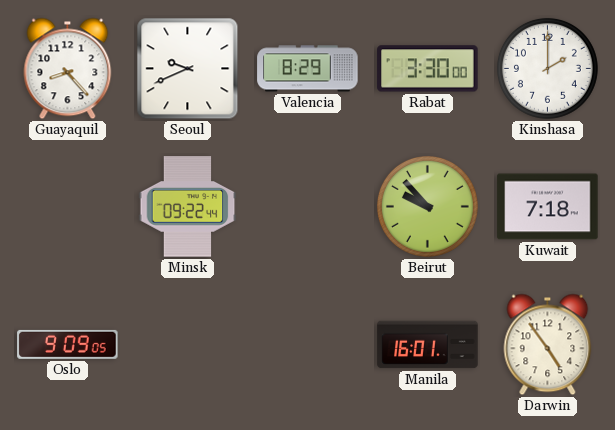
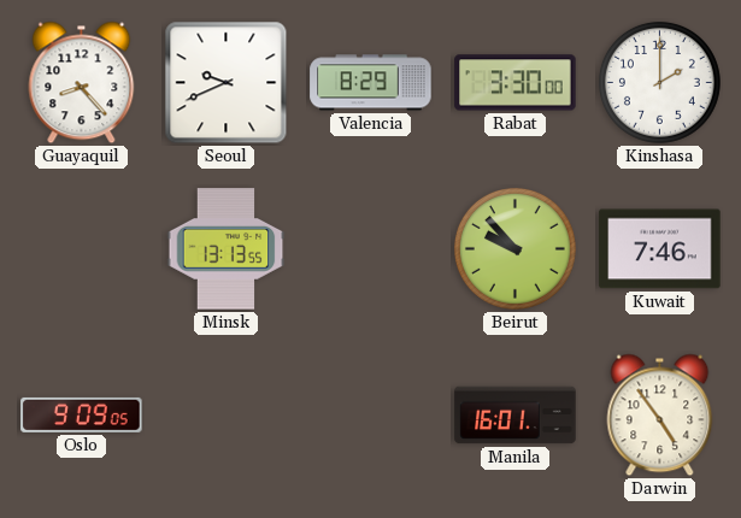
Minsk: 09:22 -> 13:13
Kuwait: 7:18 -> 7:46
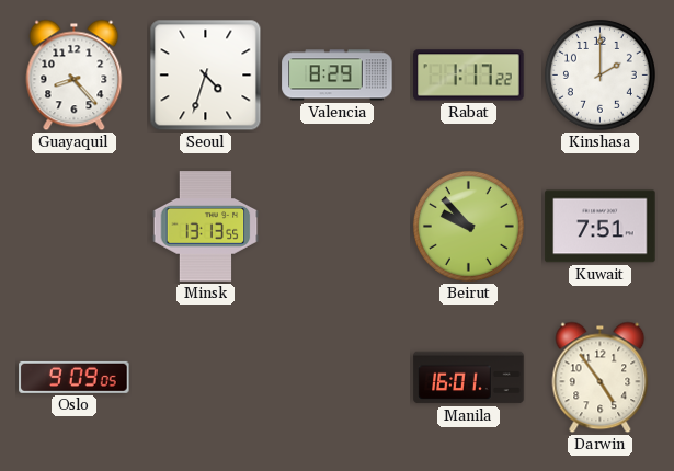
Seoul: 9:41 -> 4:33
Rabat: 3:30 -> 1:17
Kuwait: 7:46 -> 7:51
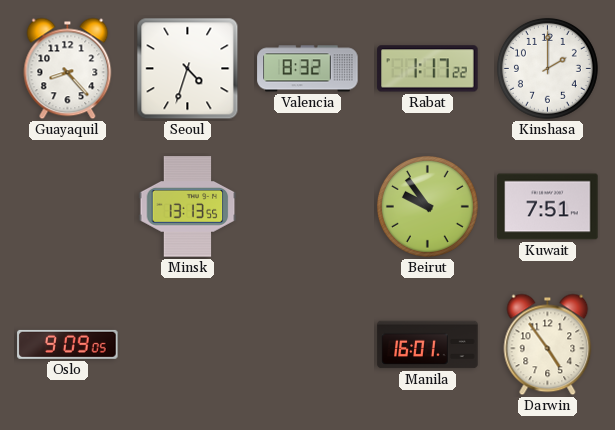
Valencia: 8:29 -> 8:32
Beirut: 9:53 -> 9:54
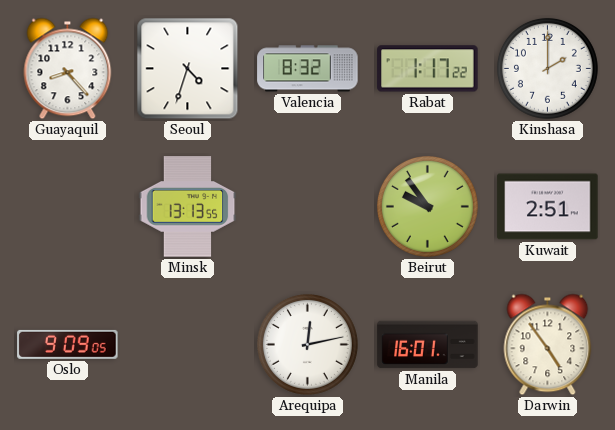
Kuwait: 7:51 -> 2:51
Arequipa: none -> 12:13
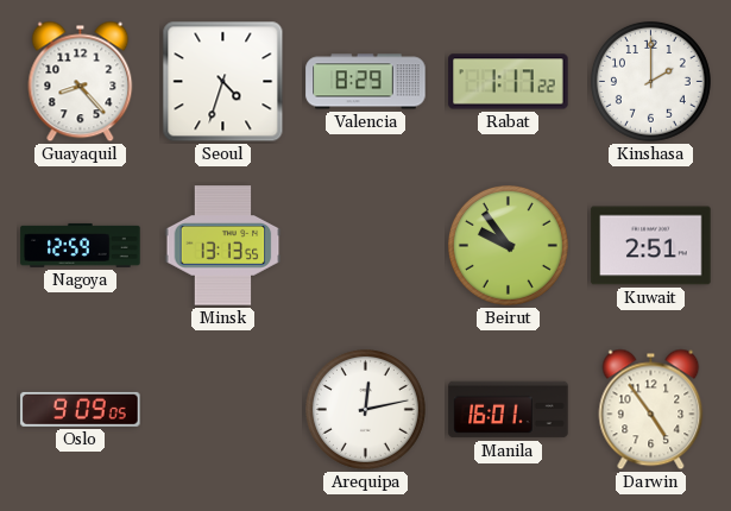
Valencia: 8:32 -> 8:29
Nagoya: none -> 12:59
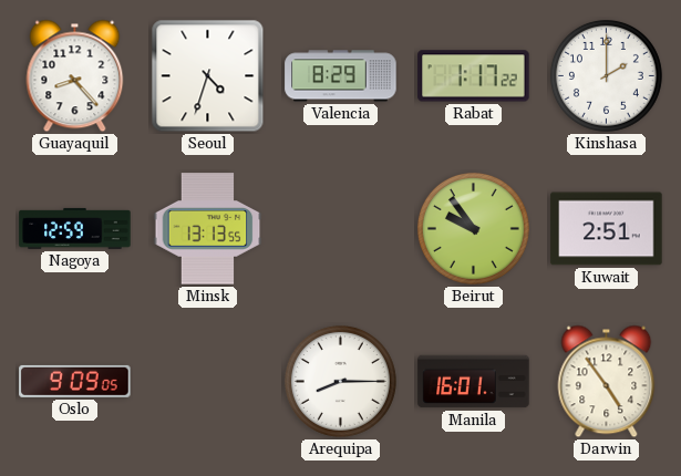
Arequipa: 12:13 -> 8:15
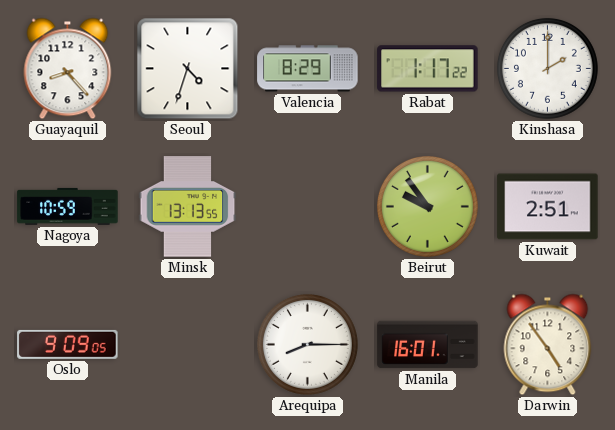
Nagoya: 12:59 -> 10:59
